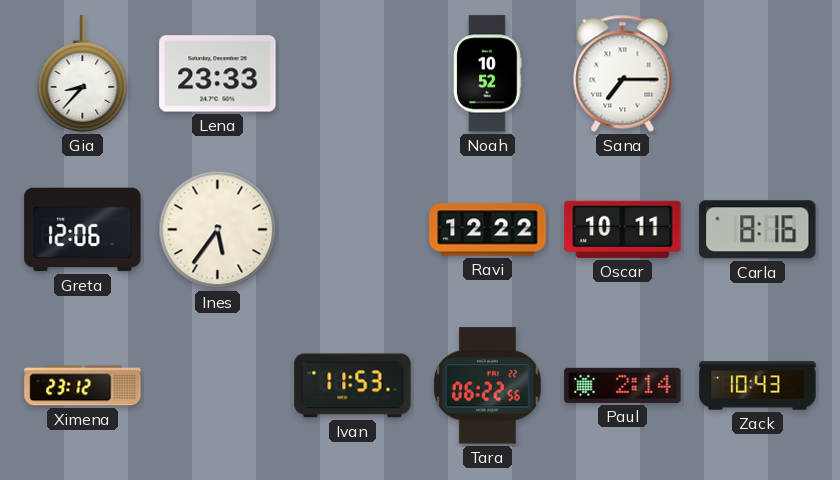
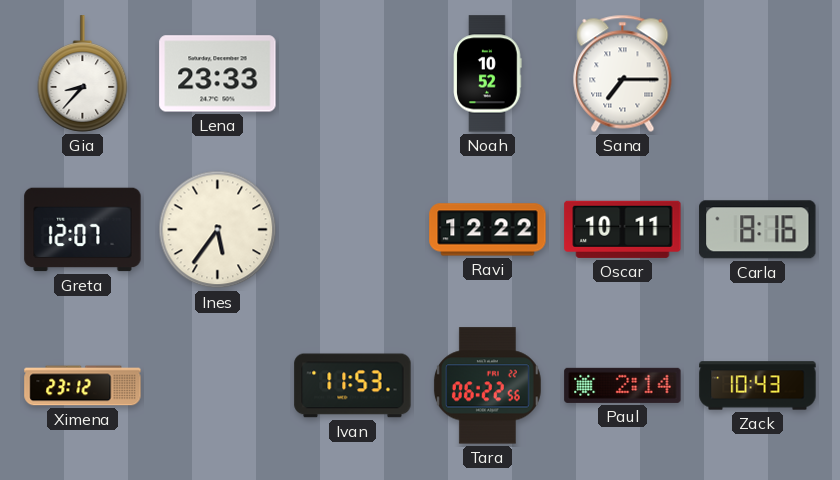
Greta: 12:06 -> 12:07
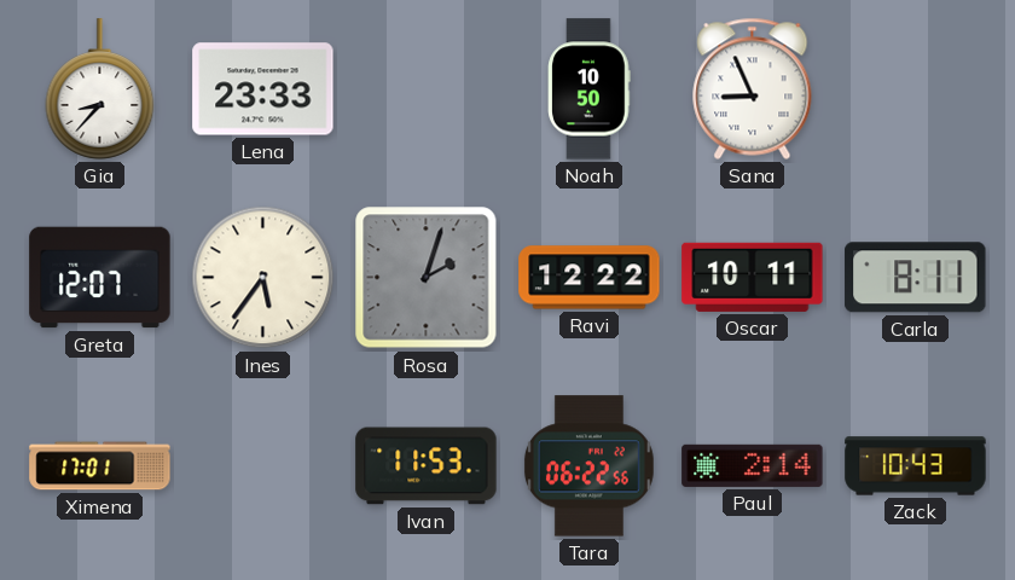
Noah: 10:52 -> 10:50
Sana: 7:15 -> 8:56
Rosa: none -> 2:03
Carla: 8:16 -> 8:11
Ximena: 23:12 -> 17:01
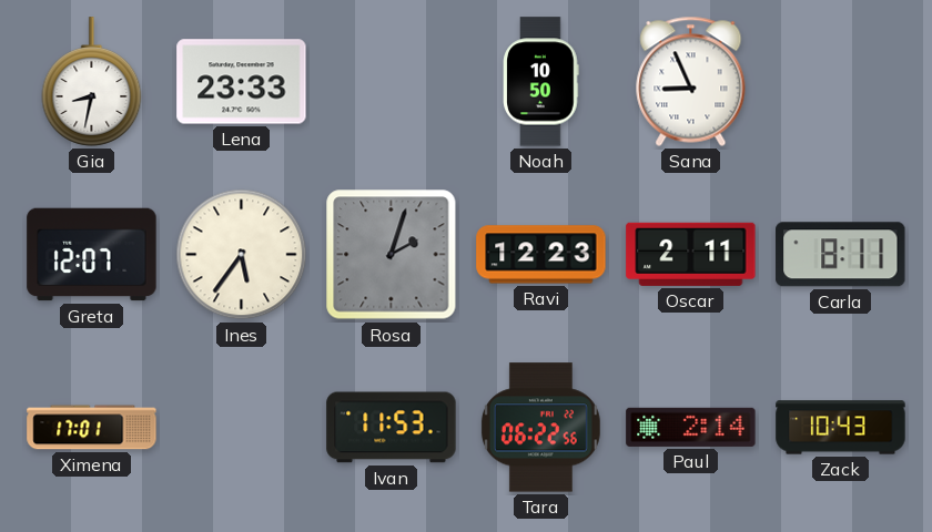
Gia: 8:37 -> 8:32
Ravi: 12:22 -> 12:23
Oscar: 10:11 -> 2:11
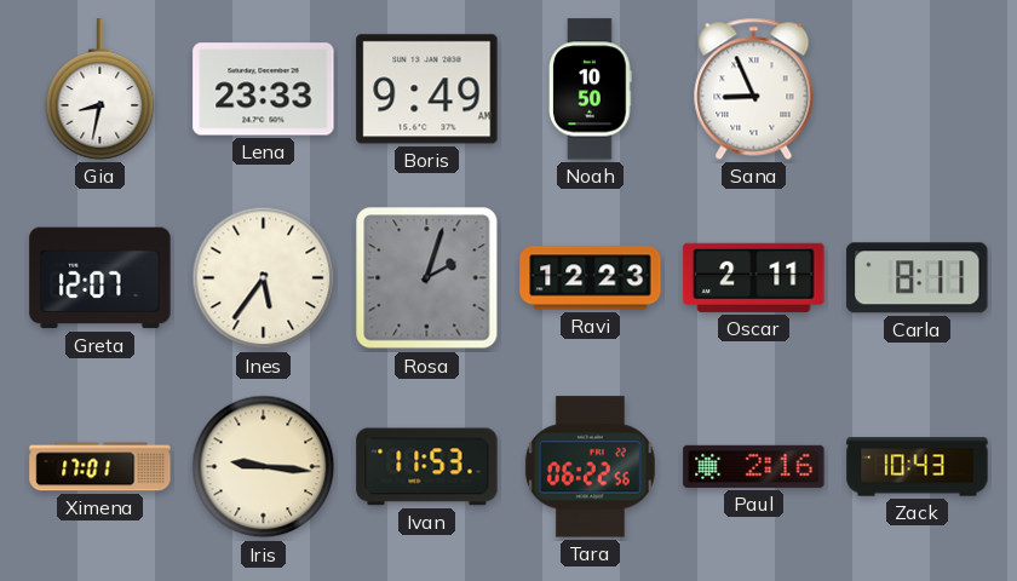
Boris: none -> 9:49
Iris: none -> 9:16
Paul: 2:14 -> 2:16
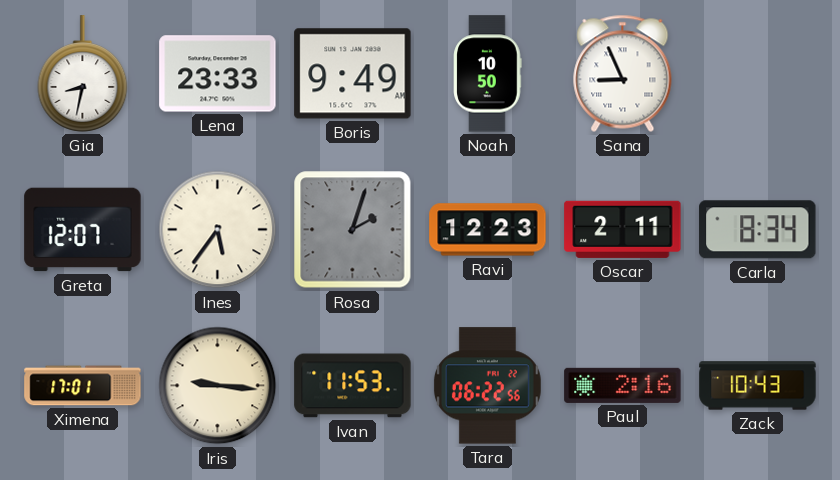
Carla: 8:11 -> 8:34
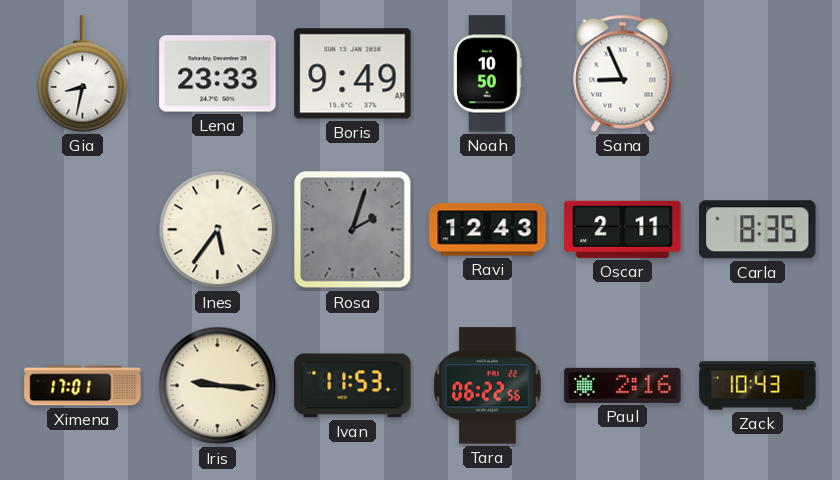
Greta: 12:07 -> none
Ravi: 12:23 -> 12:43
Carla: 8:34 -> 8:35
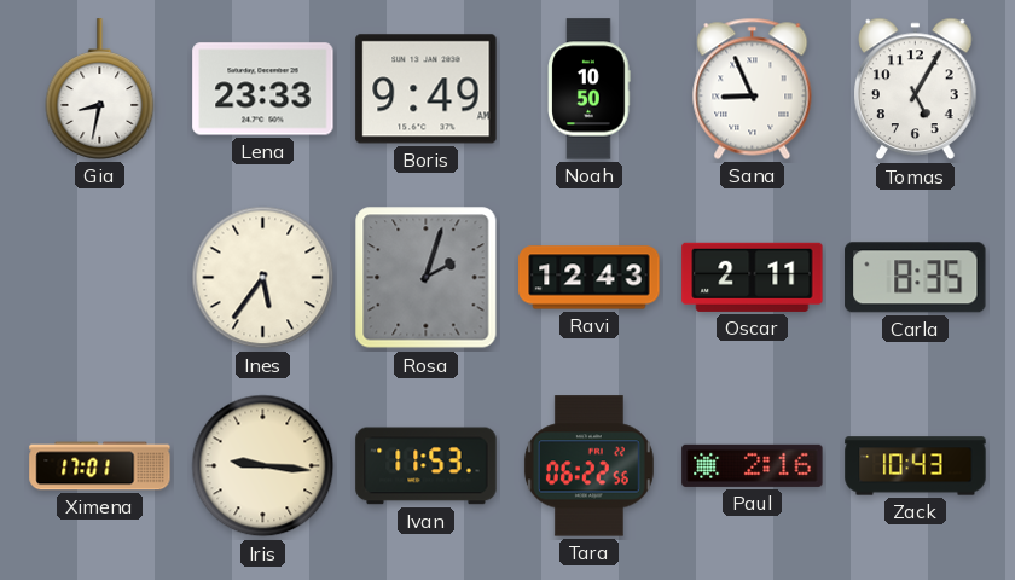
Tomas: none -> 5:05
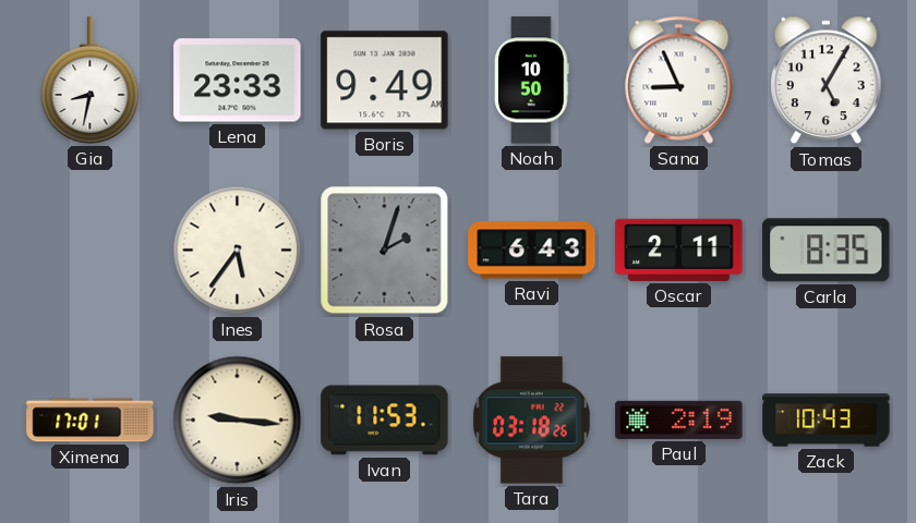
Ravi: 12:43 -> 6:43
Tara: 06:22 -> 03:18
Paul: 2:16 -> 2:19
